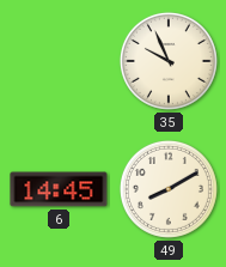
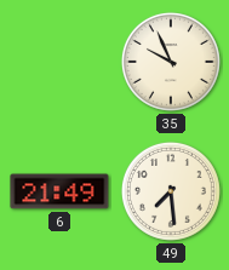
6: 14:45 -> 21:49
49: 8:10 -> 7:29
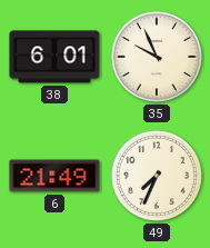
38: none -> 6:01
49: 7:29 -> 7:34
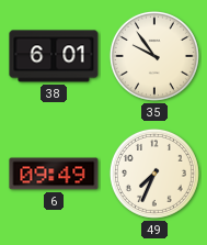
35: 9:56 -> 9:54
6: 21:49 -> 09:49
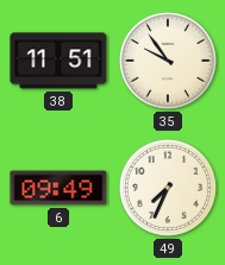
38: 6:01 -> 11:51
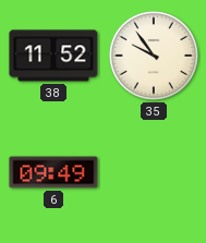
38: 11:51 -> 11:52
49: 7:34 -> none
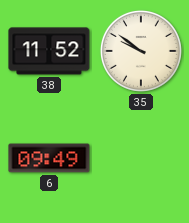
35: 9:54 -> 9:51
